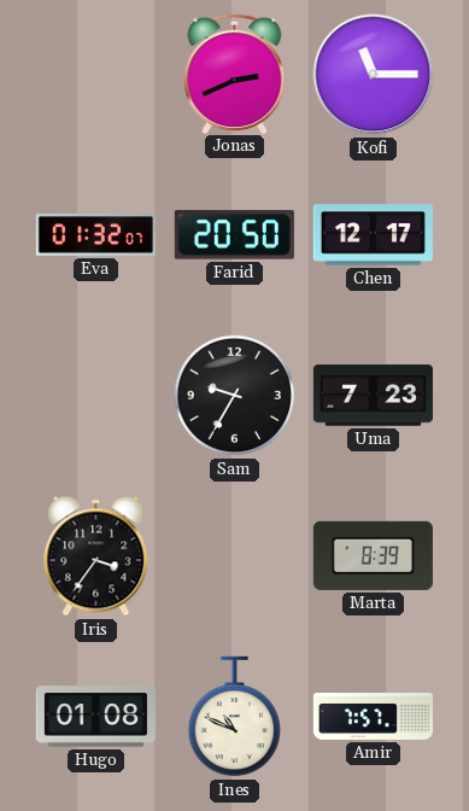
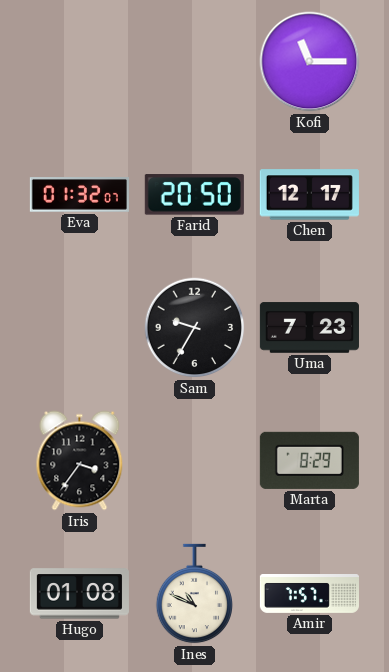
Jonas: 2:41 -> none
Marta: 8:39 -> 8:29
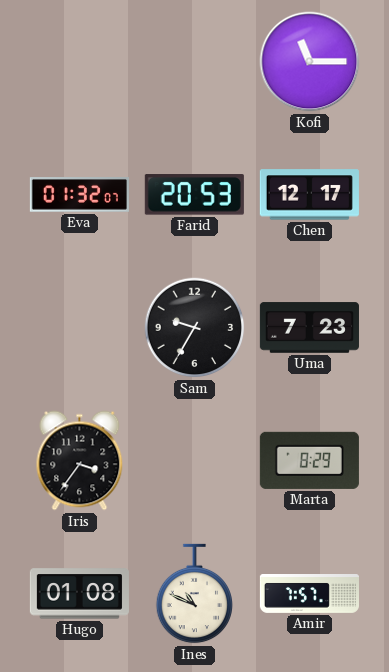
Farid: 20:50 -> 20:53
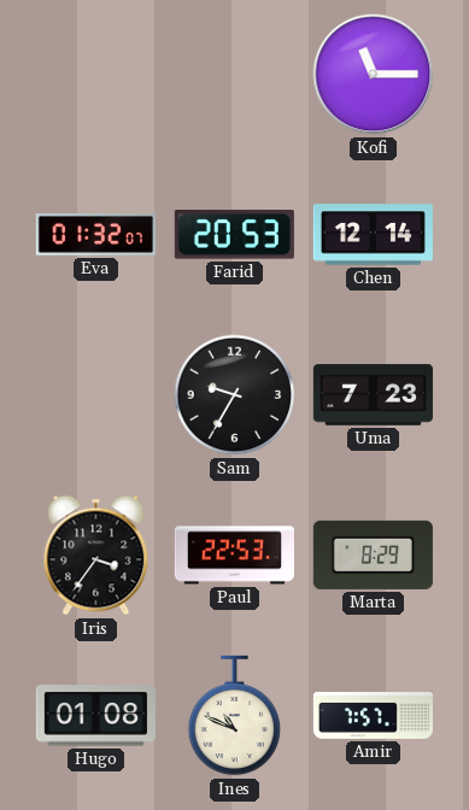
Chen: 12:17 -> 12:14
Paul: none -> 22:53
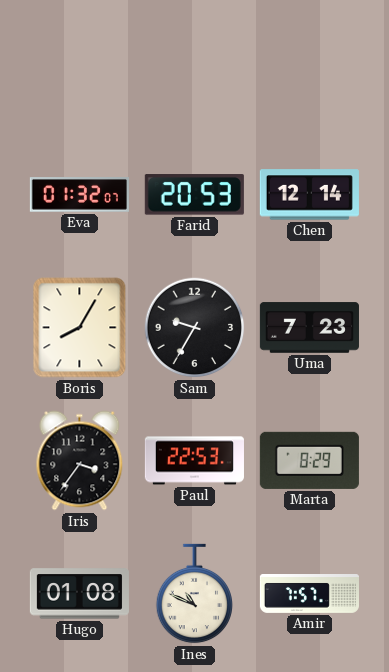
Kofi: 11:15 -> none
Boris: none -> 8:05
